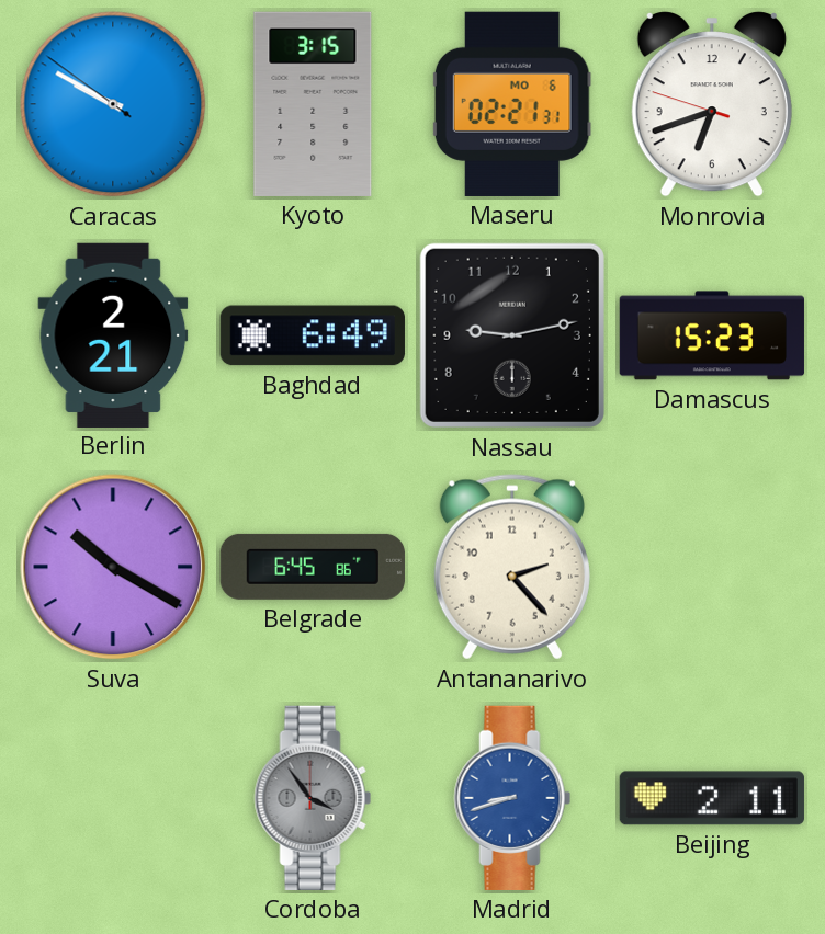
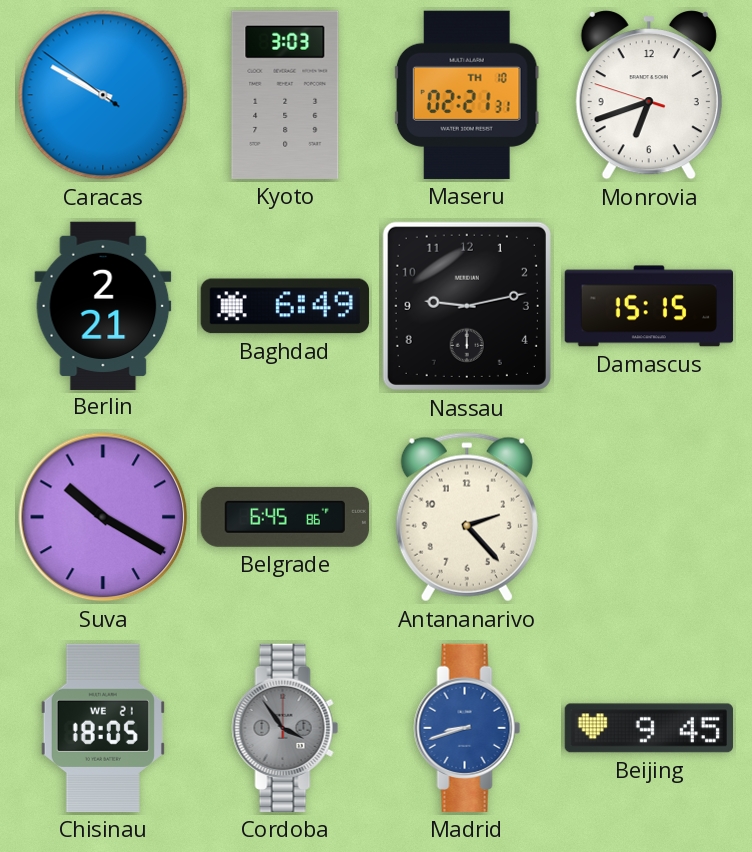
Kyoto: 3:15 -> 3:03
Maseru date: MO 6 -> TH 10
Damascus: 15:23 -> 15:15
Chisinau: none -> 18:05
Beijing: 2:11 -> 9:45
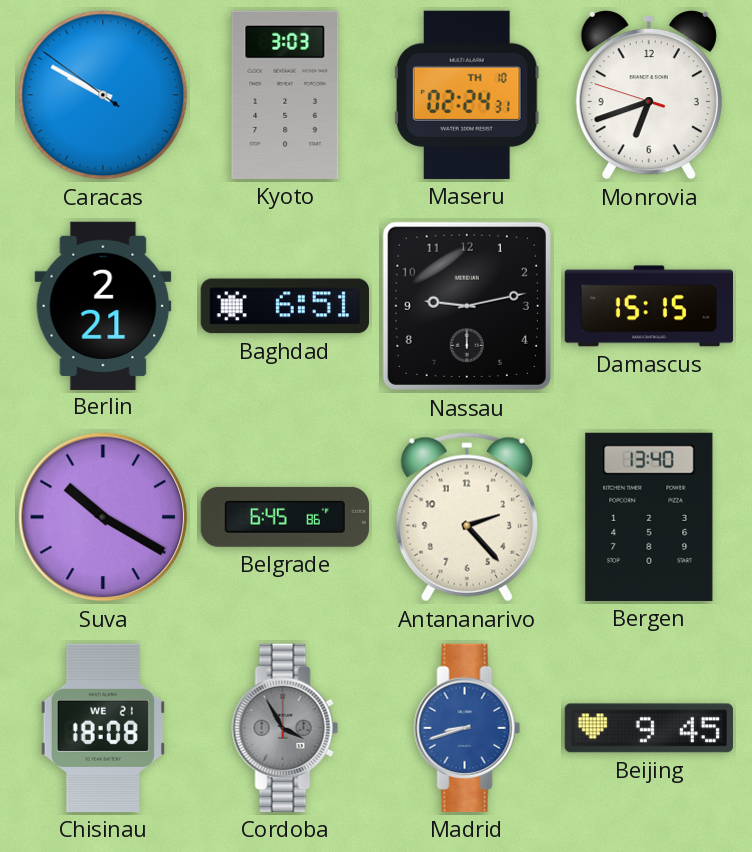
Maseru: 02:21 -> 02:24
Baghdad: 6:49 -> 6:51
Bergen: none -> 13:40
Chisinau: 18:05 -> 18:08
Cordoba: 3:54 -> 3:55
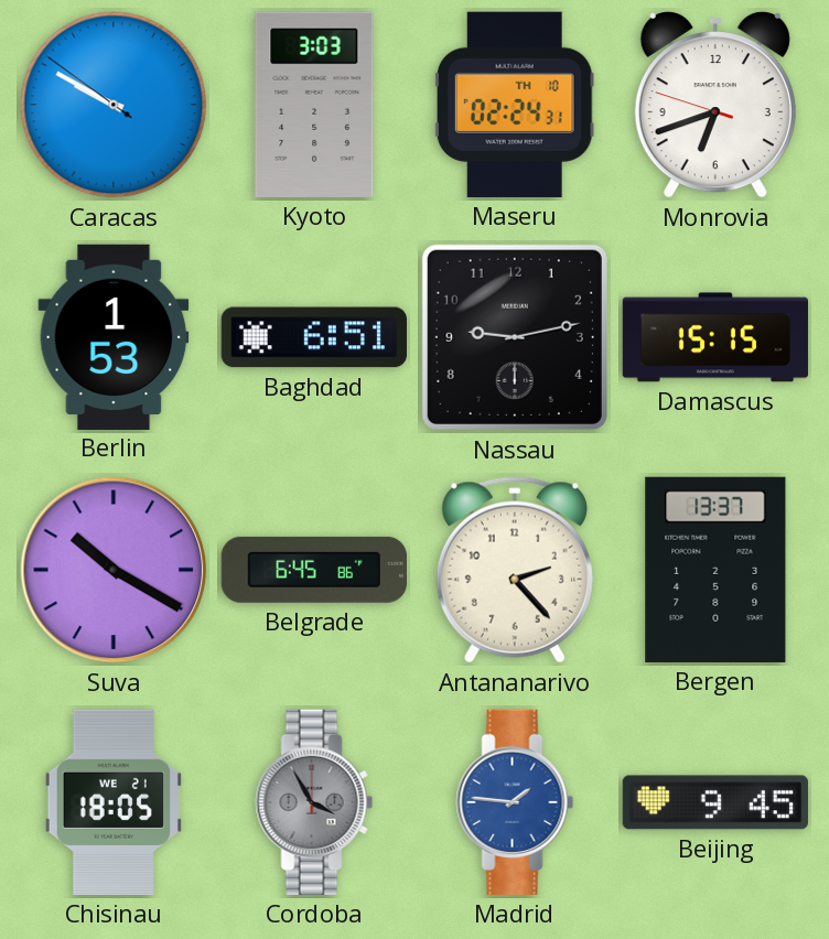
Berlin: 2:21 -> 1:53
Bergen: 13:40 -> 13:37
Chisinau: 18:08 -> 18:05
Madrid: 8:42 -> 1:46
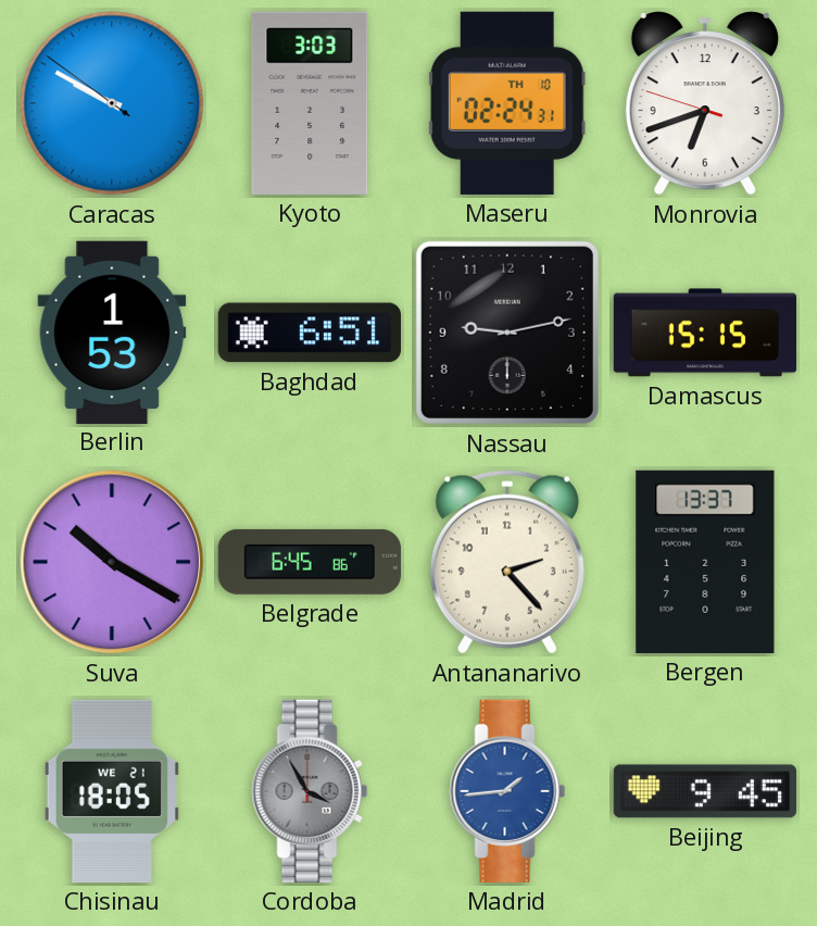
Madrid: 1:46 -> 1:44
